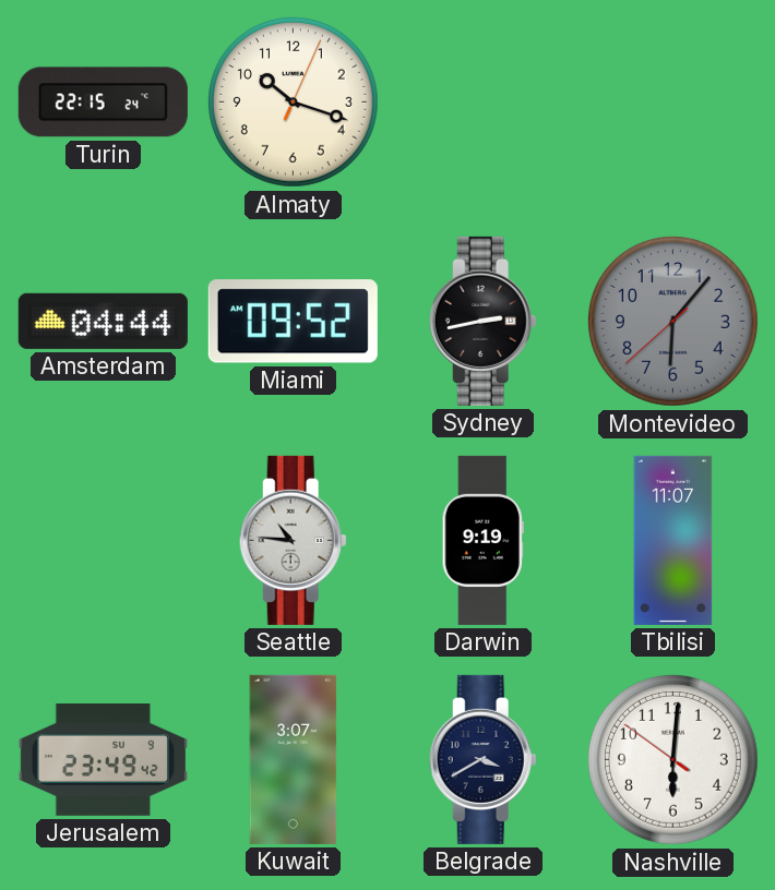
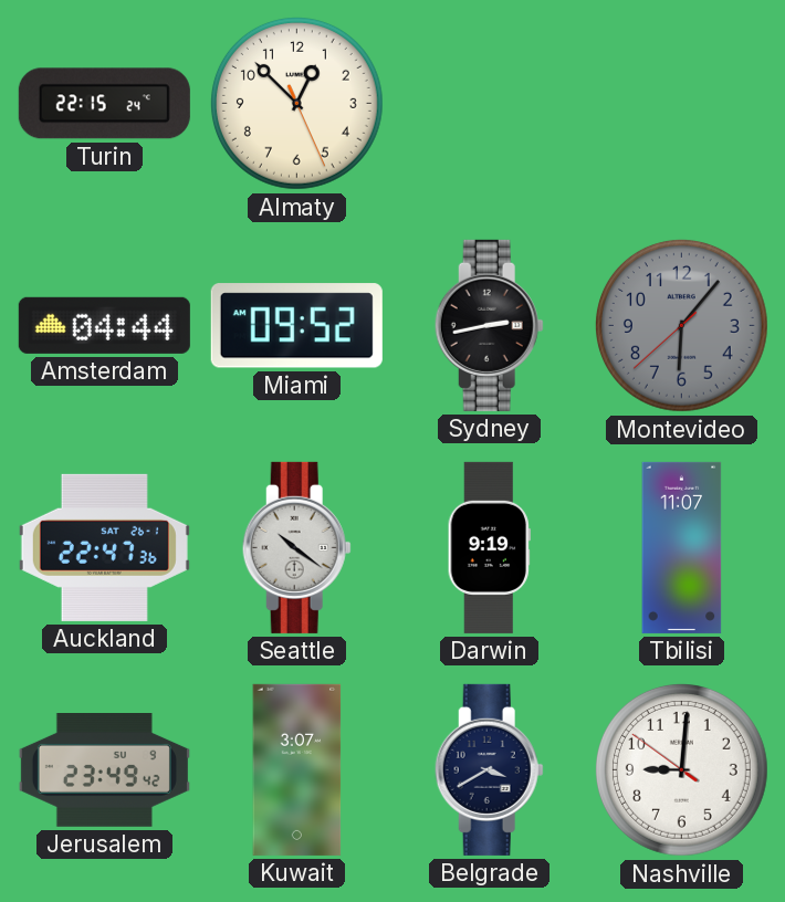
Almaty: 10:18 -> 12:52
Auckland: none -> 22:47
Seattle: 10:46 -> 10:21
Nashville: 6:00 -> 9:00
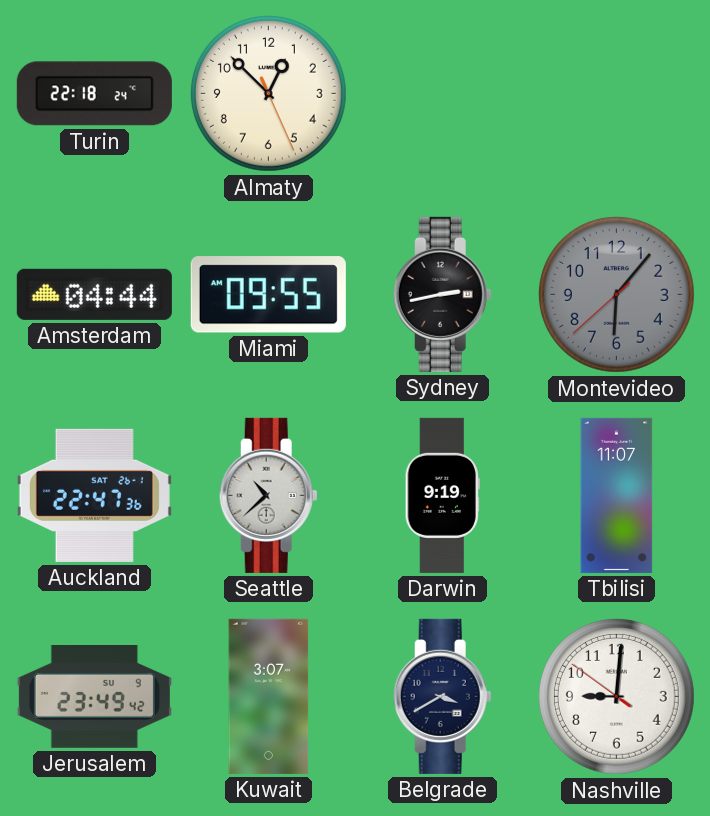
Turin: 22:15 -> 22:18
Miami: 09:52 -> 09:55
Seattle: 10:21 -> 10:38
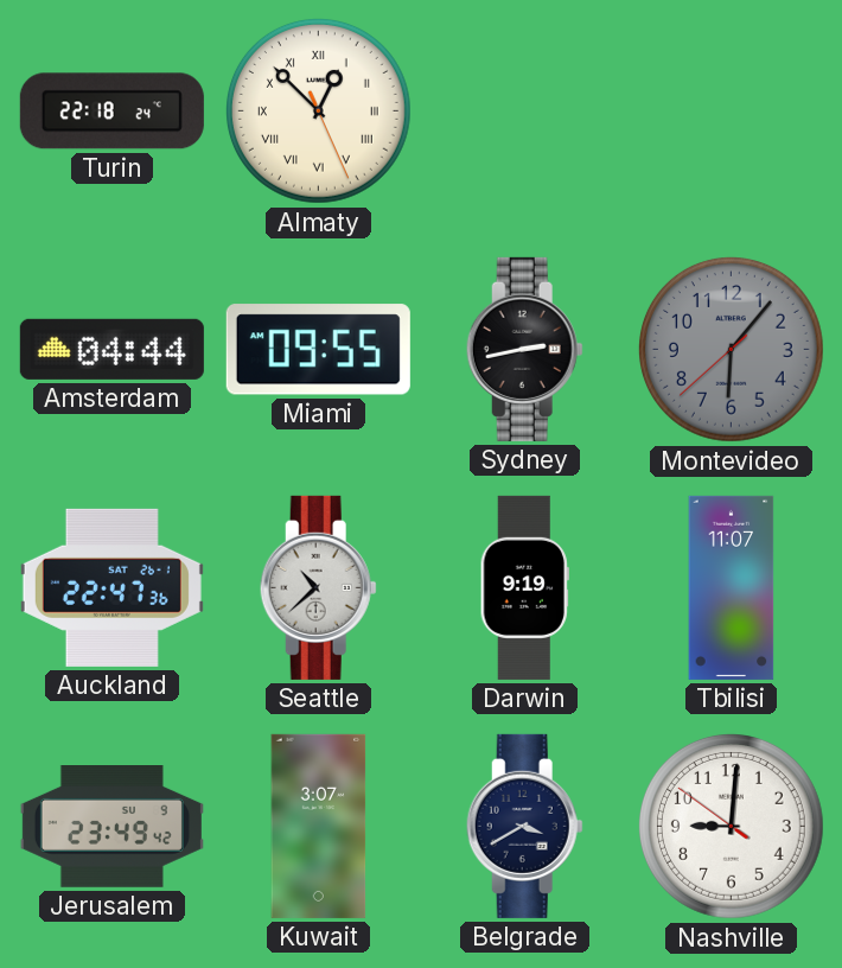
Almaty numerals: Arabic -> Roman
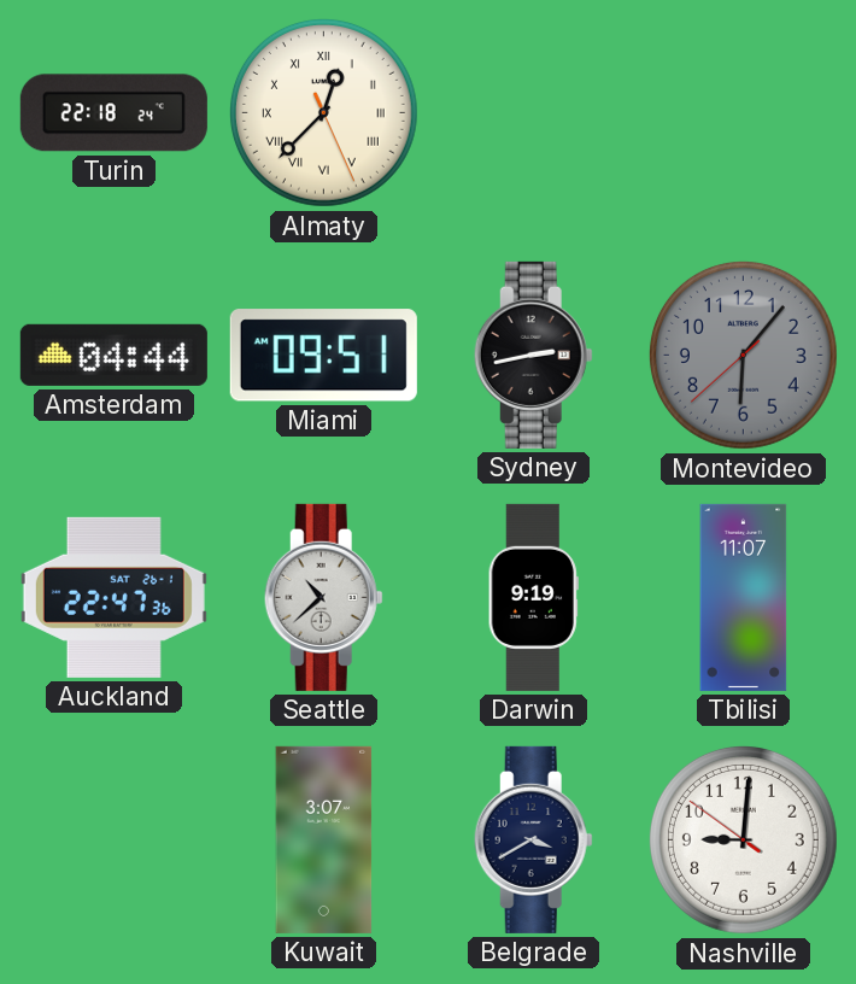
Almaty: 12:52 -> 12:37
Miami: 09:55 -> 09:51
Jerusalem: 23:49 -> none
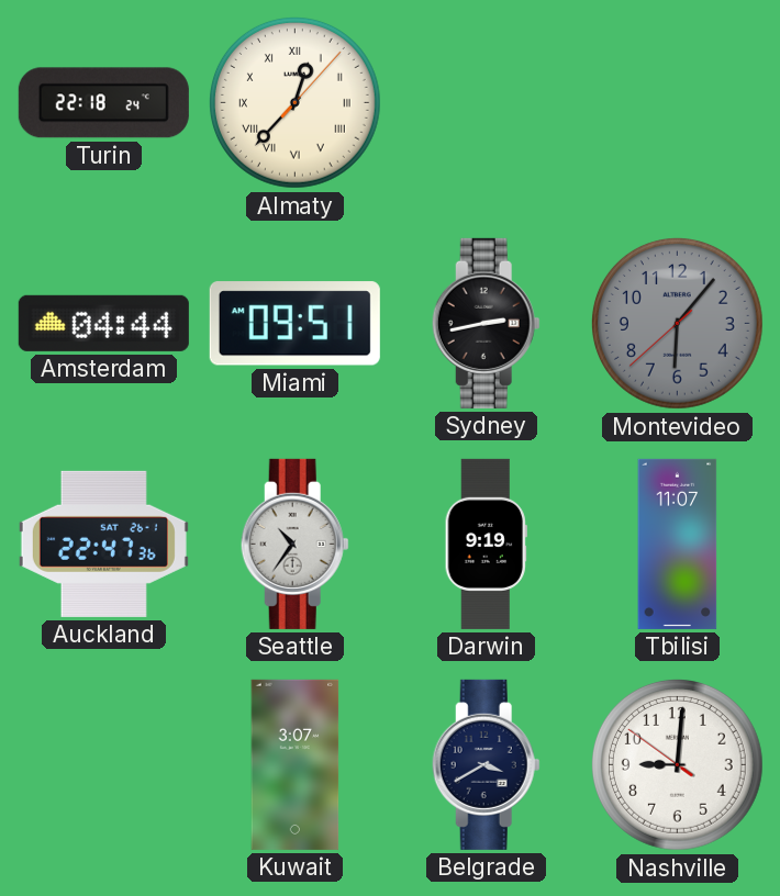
Almaty: 12:37:26 -> 12:37:07
Seattle: 10:38 -> 10:36
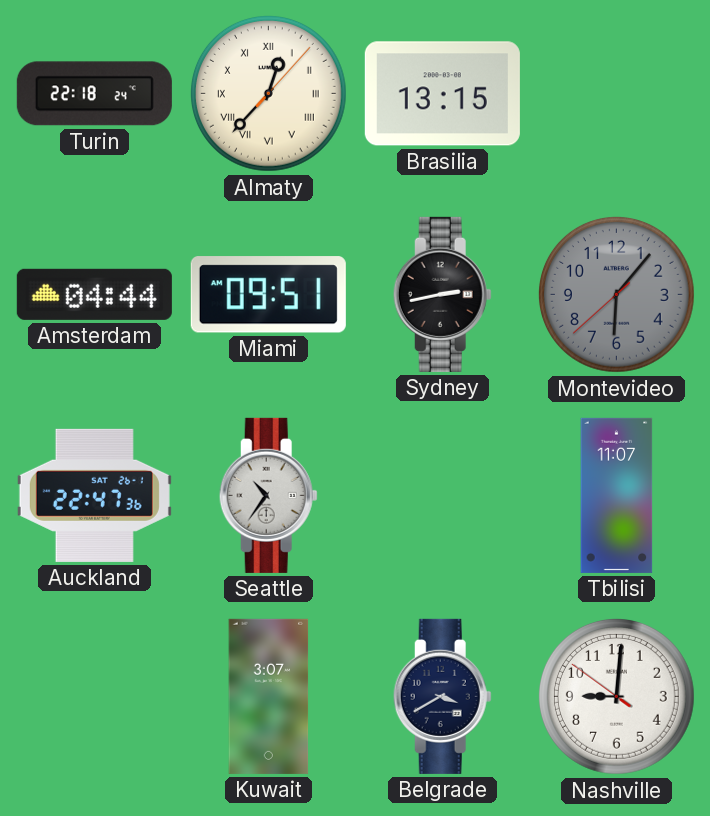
Brasilia: none -> 13:15
Darwin: 9:19 -> none
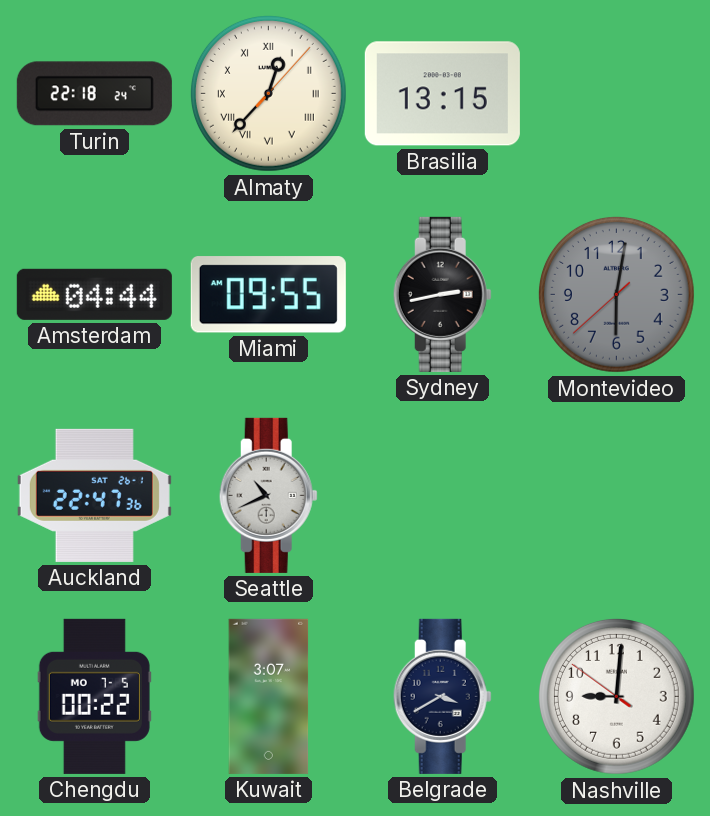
Miami: 09:51 -> 09:55
Montevideo: 6:06 -> 6:01
Seattle: 10:36 -> 10:41
Tbilisi: 11:07 -> none
Chengdu: none -> 00:22
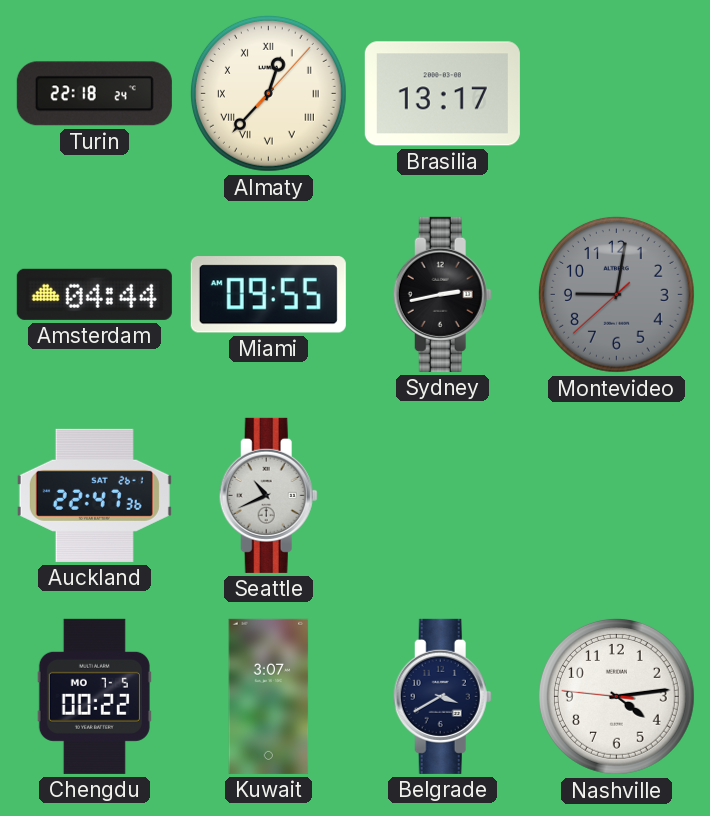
Brasilia: 13:15 -> 13:17
Montevideo: 6:01 -> 9:01
Nashville: 9:00 -> 4:13
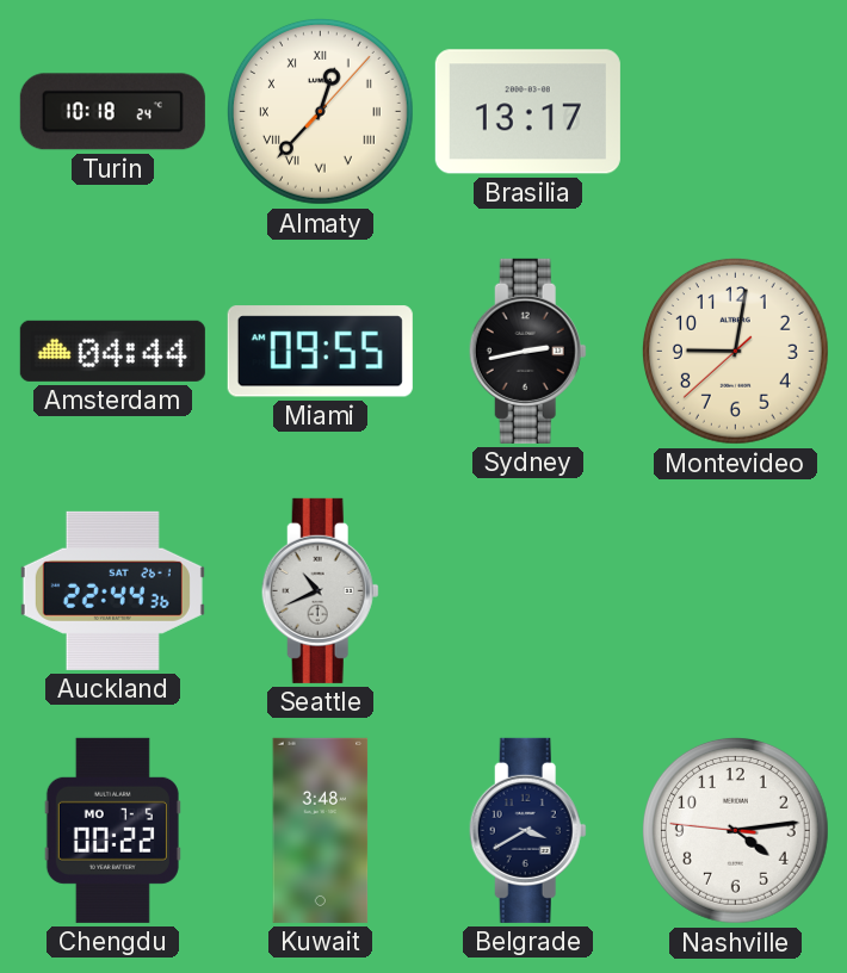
Turin: 22:18 -> 10:18
Montevideo dial: grey -> cream
Auckland: 22:47 -> 22:44
Kuwait: 3:07 -> 3:48
